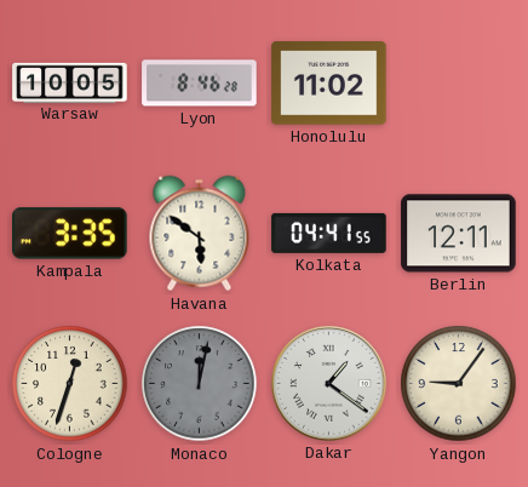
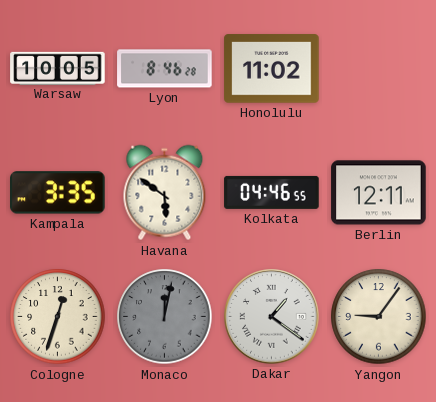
Kolkata: 04:41 -> 04:46
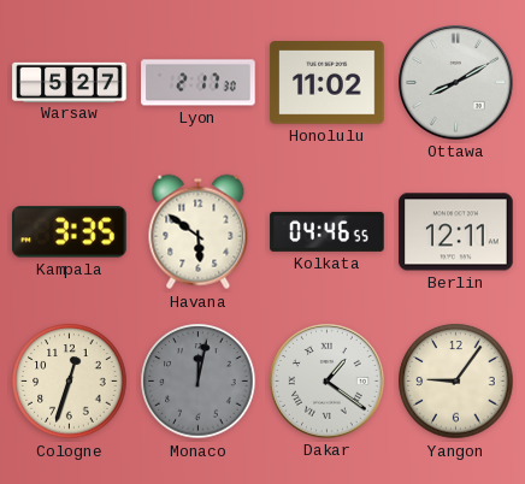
Warsaw: 10:05 -> 5:27
Lyon: 8:46 -> 2:17
Ottawa: none -> 8:10
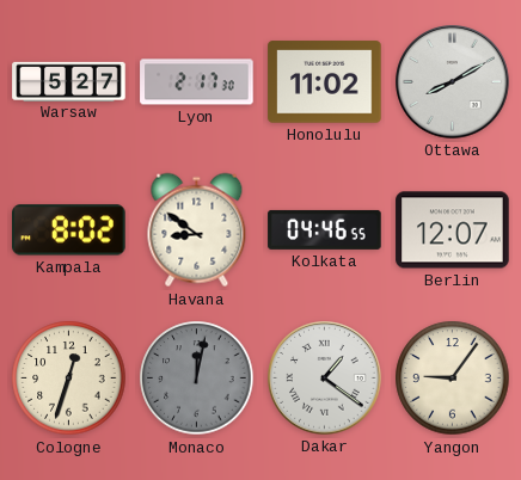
Kampala: 3:35 -> 8:02
Havana: 5:51 -> 8:51
Berlin: 12:11 -> 12:07
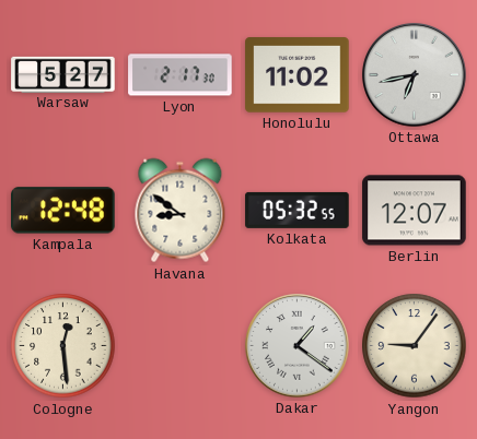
Ottawa: 8:10 -> 6:43
Kampala: 8:02 -> 12:48
Kolkata: 04:46 -> 05:32
Cologne: 12:33 -> 12:29
Monaco: 12:02 -> none
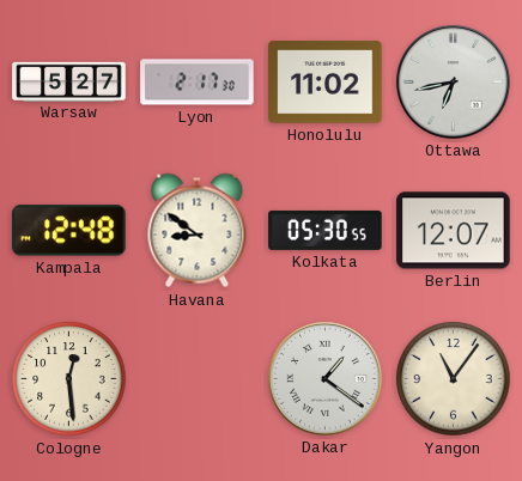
Kolkata: 05:32 -> 05:30
Yangon: 9:06 -> 11:06
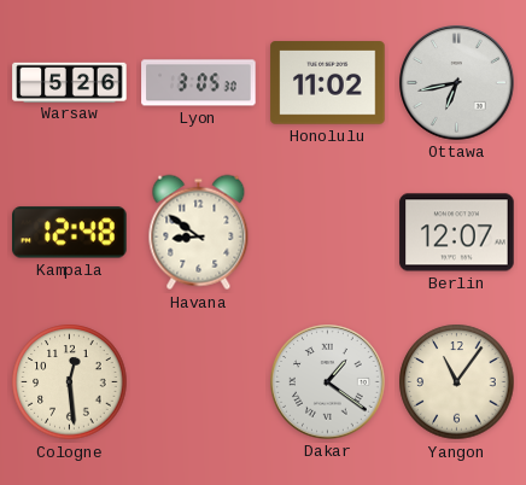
Warsaw: 5:27 -> 5:26
Lyon: 2:17 -> 3:05
Kolkata: 05:30 -> none
